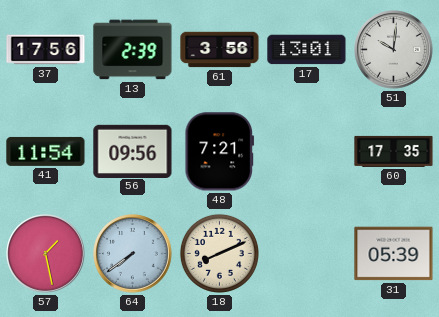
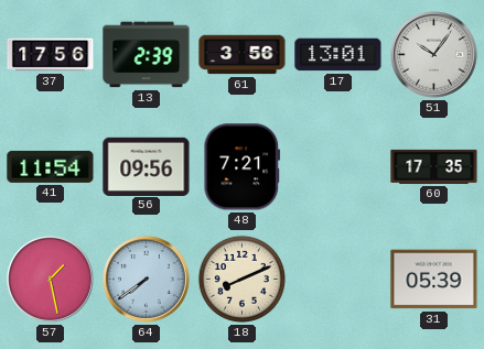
51: 10:01 -> 10:06
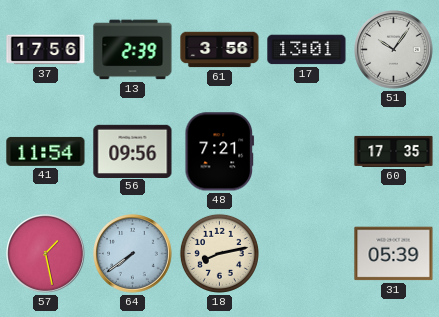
18: 8:11 -> 8:13
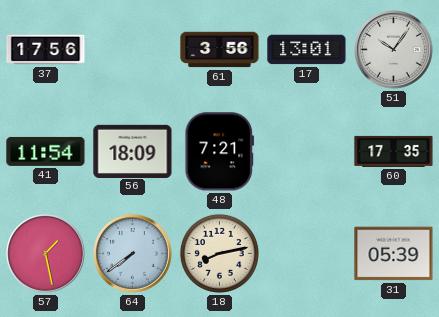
13: 2:39 -> none
56: 09:56 -> 18:09
